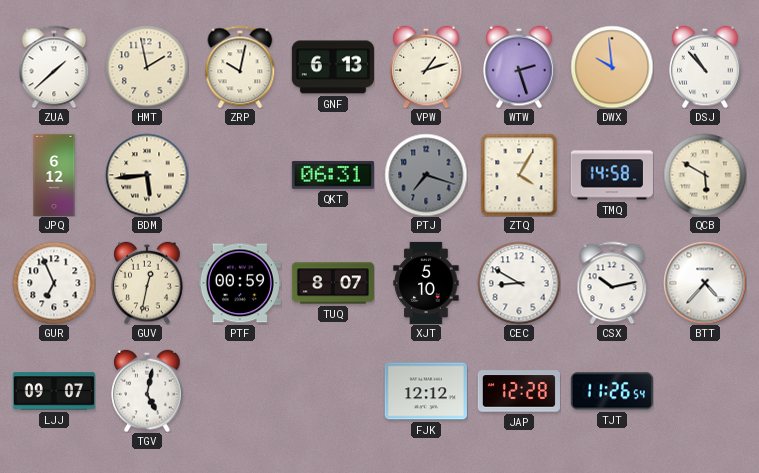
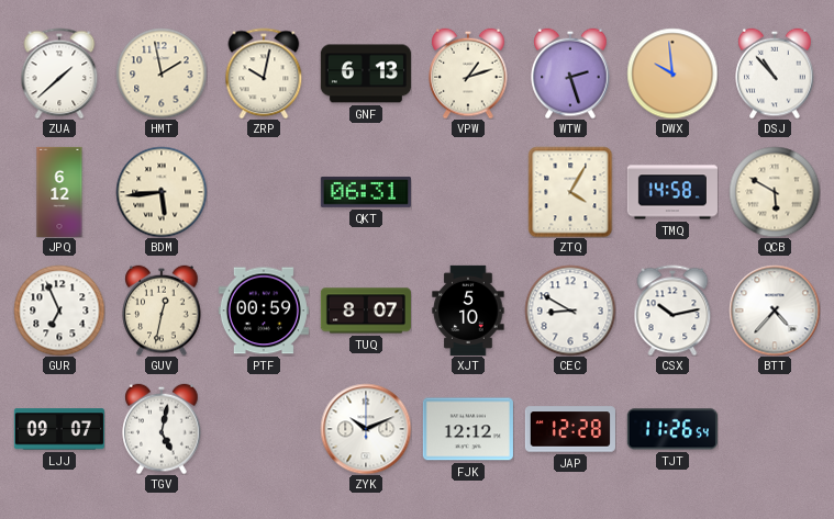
PTJ: 7:18 -> none
ZYK: none -> 10:11
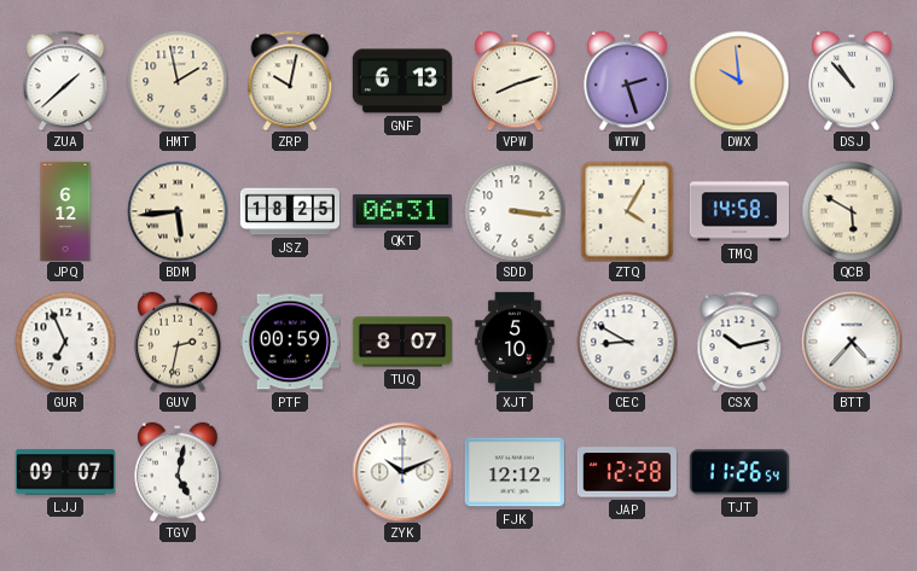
VPW: 1:12 -> 8:12
JSZ: none -> 18:25
SDD: none -> 3:16
GUV: 12:32 -> 2:32
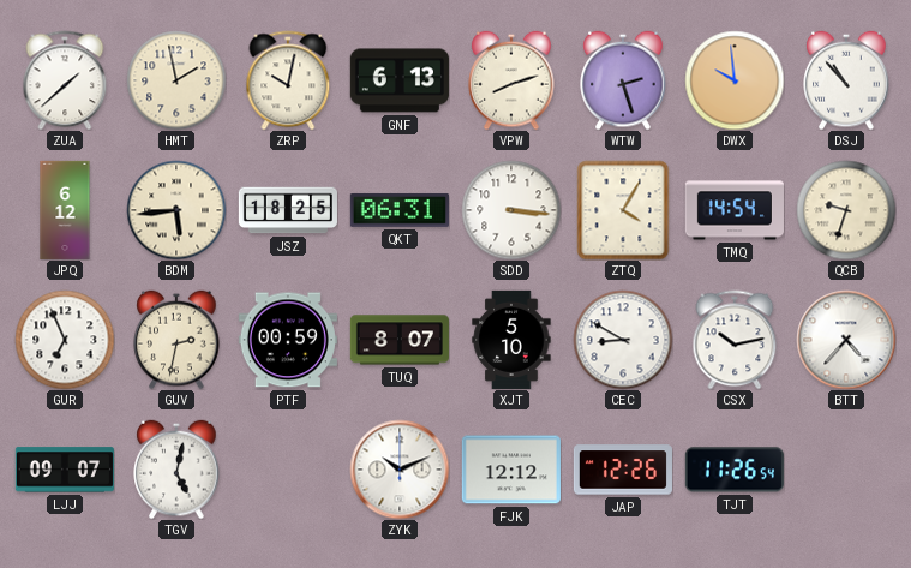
TMQ: 14:58 -> 14:54
QCB: 5:50 -> 9:33
JAP: 12:28 -> 12:26
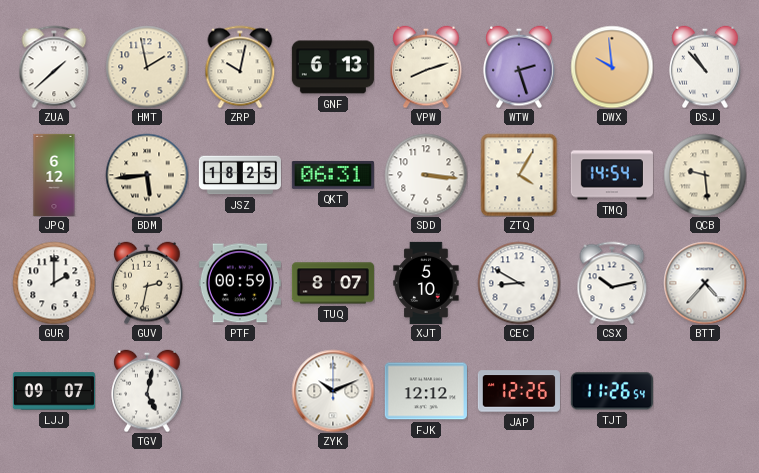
QCB: 9:33 -> 9:29
GUR: 6:56 -> 2:00
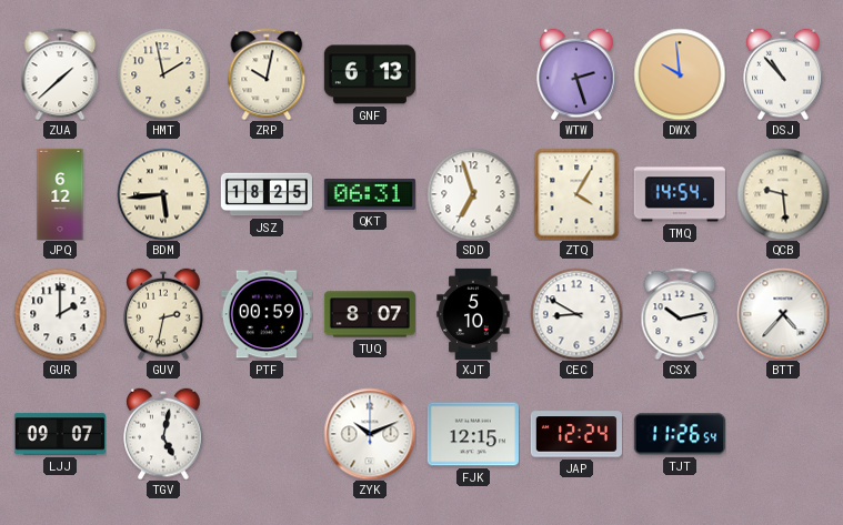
VPW: 8:12 -> none
SDD: 3:16 -> 6:57
FJK: 12:12 -> 12:15
JAP: 12:26 -> 12:24
